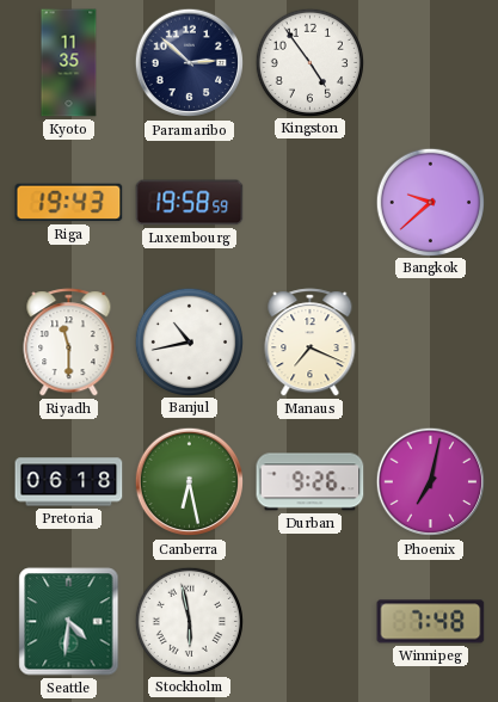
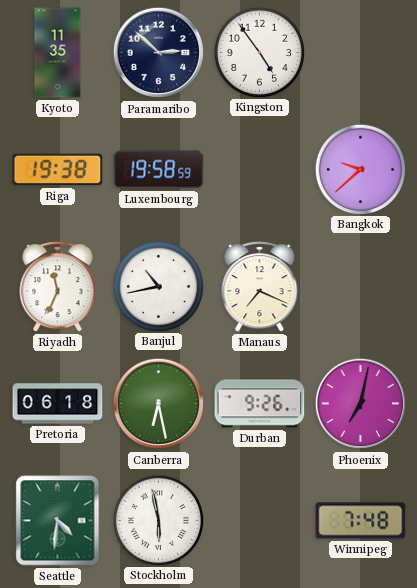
Riga: 19:43 -> 19:38
Riyadh: 11:30 -> 11:34
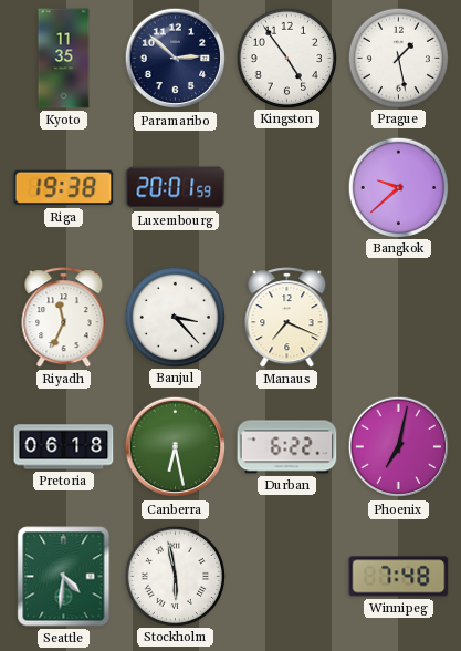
Prague: none -> 1:28
Luxembourg: 19:58 -> 20:01
Banjul: 10:43 -> 3:23
Durban: 9:26 -> 6:22
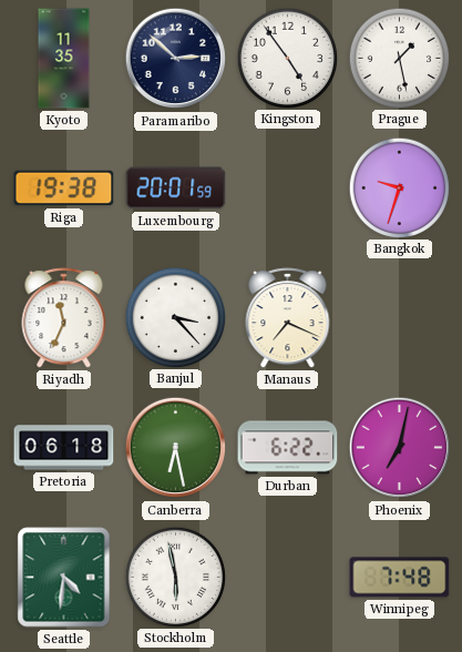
Bangkok: 9:38 -> 9:33
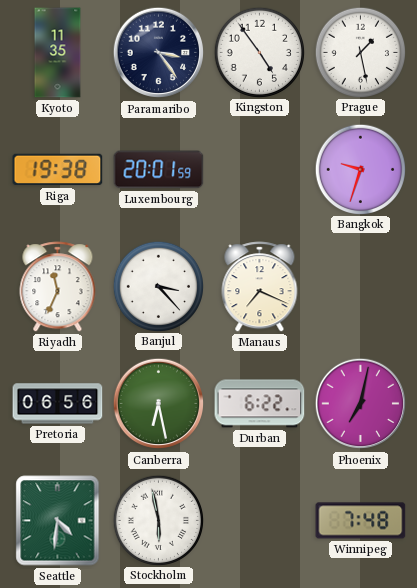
Paramaribo: 2:52 -> 3:24
Pretoria: 06:18 -> 06:56
